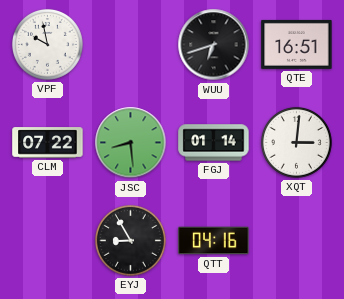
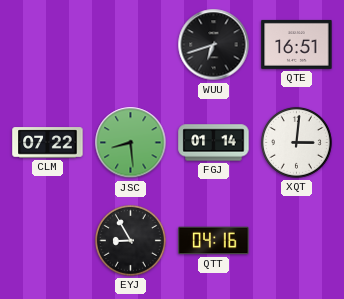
VPF: 9:58 -> none
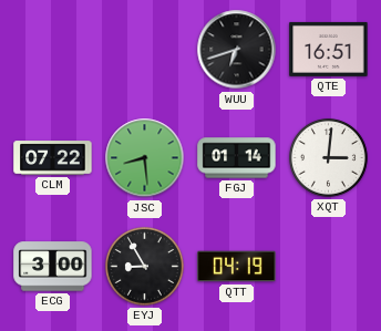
ECG: none -> 3:00
QTT: 04:16 -> 04:19
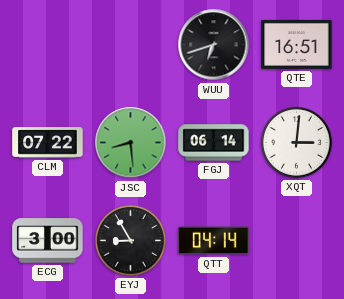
FGJ: 01:14 -> 06:14
QTT: 04:19 -> 04:14
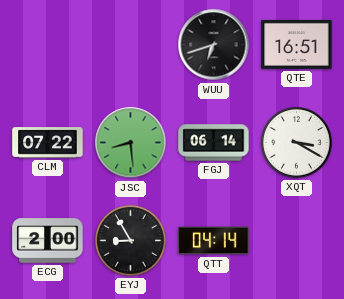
XQT: 3:01 -> 3:20
ECG: 3:00 -> 2:00
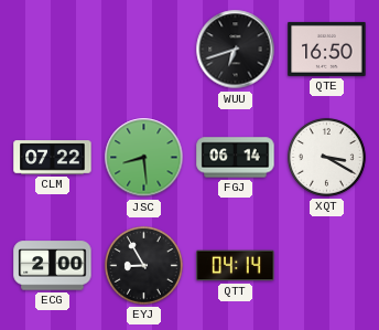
QTE: 16:51 -> 16:50
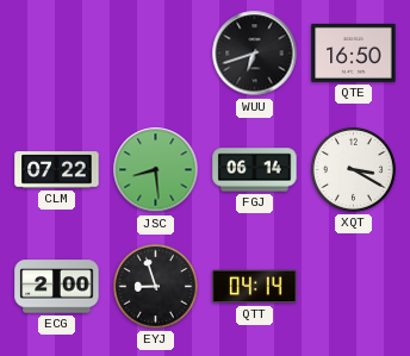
EYJ: 8:55 -> 8:57
